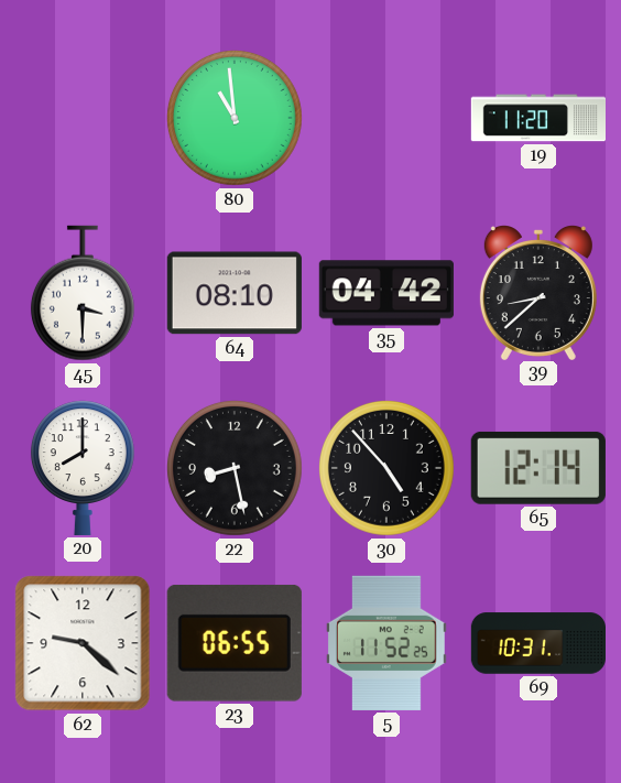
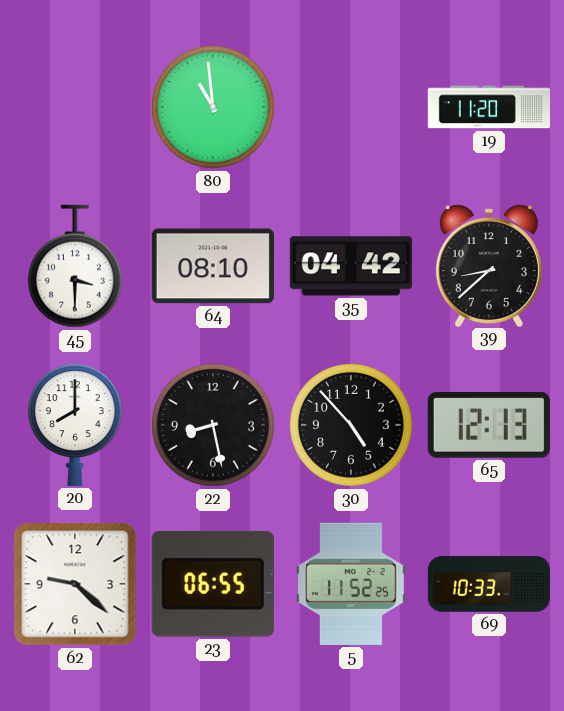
65: 12:14 -> 12:13
69: 10:31 -> 10:33
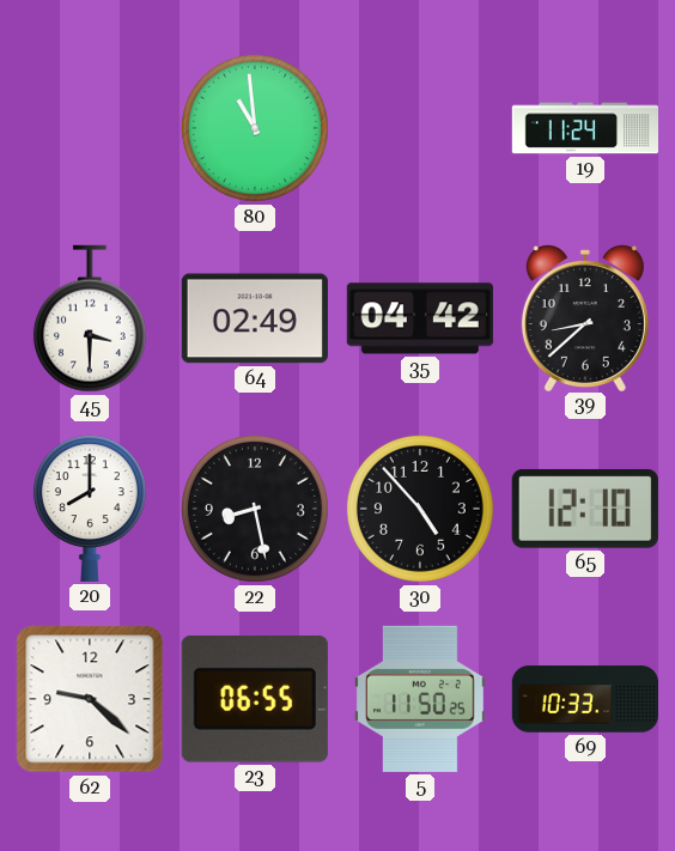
19: 11:20 -> 11:24
64: 08:10 -> 02:49
65: 12:13 -> 12:10
5: 11:52 -> 11:50
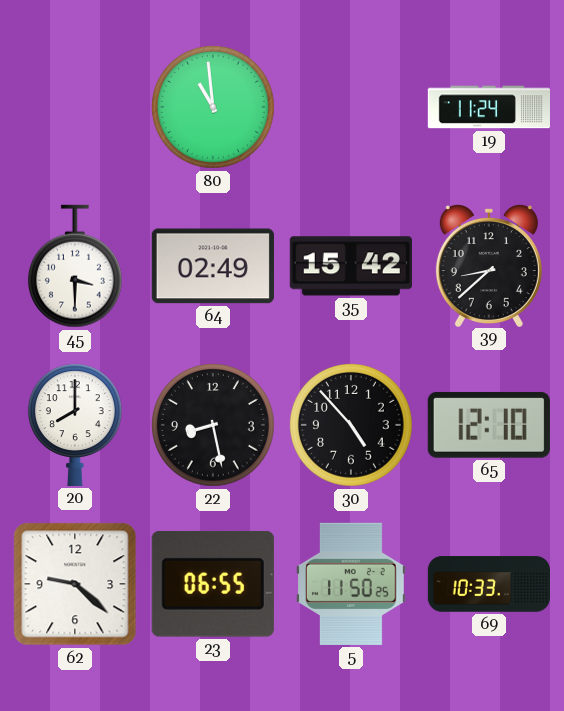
35: 04:42 -> 15:42
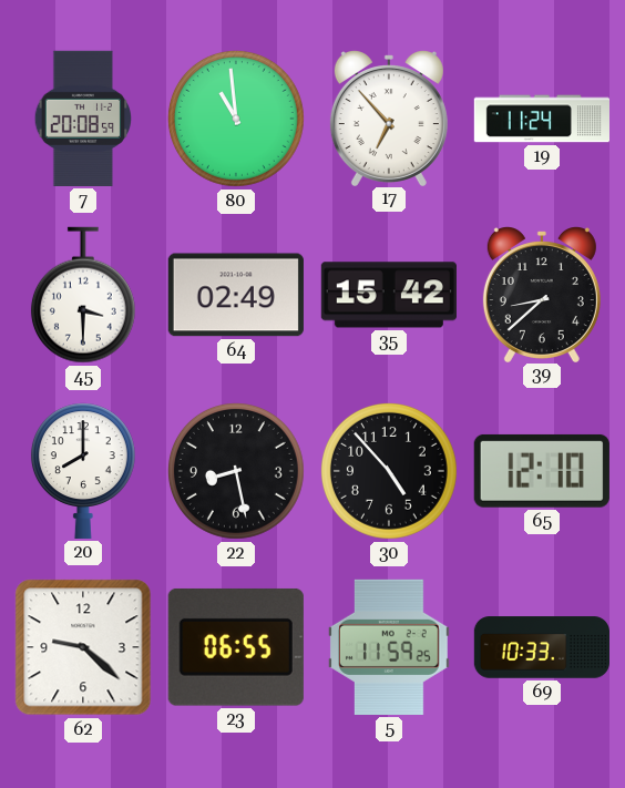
7: none -> 20:08
17: none -> 6:53
5: 11:50 -> 11:59
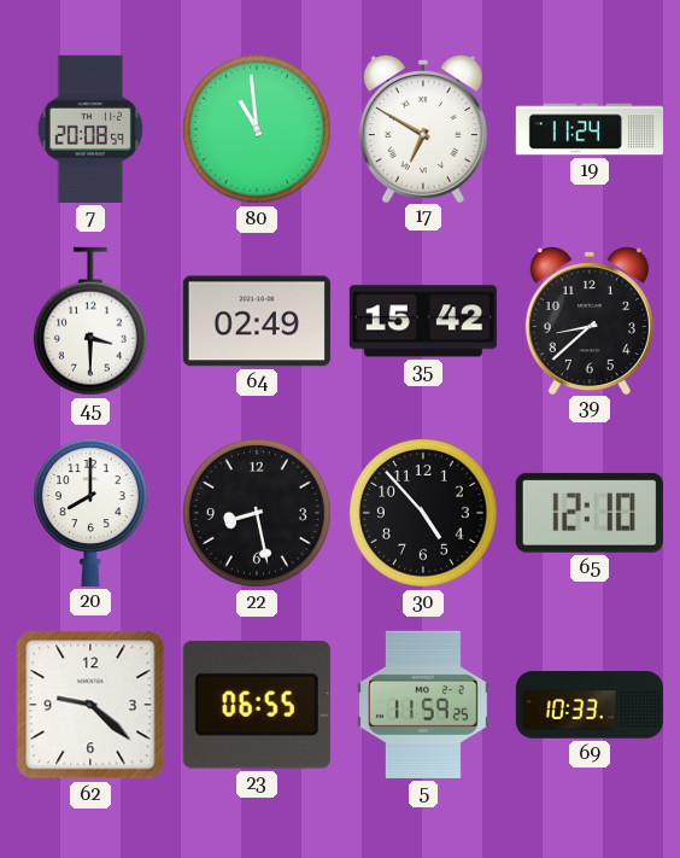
17: 6:53 -> 6:50
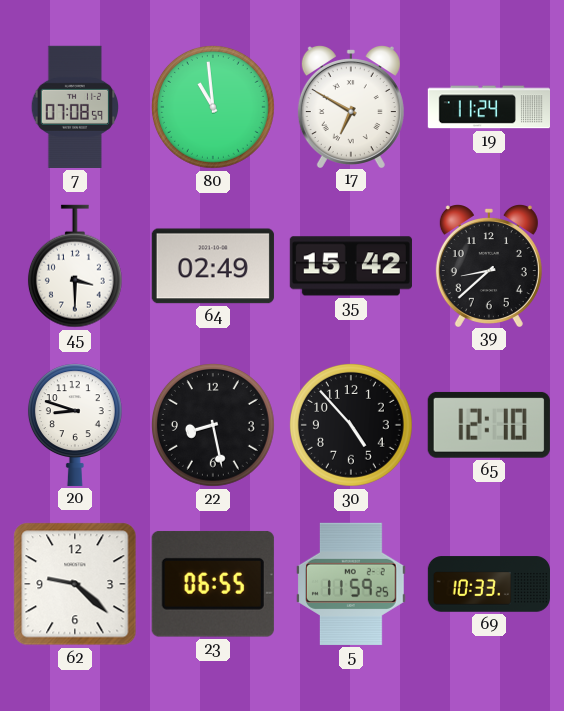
7: 20:08 -> 07:08
20: 8:00 -> 8:48
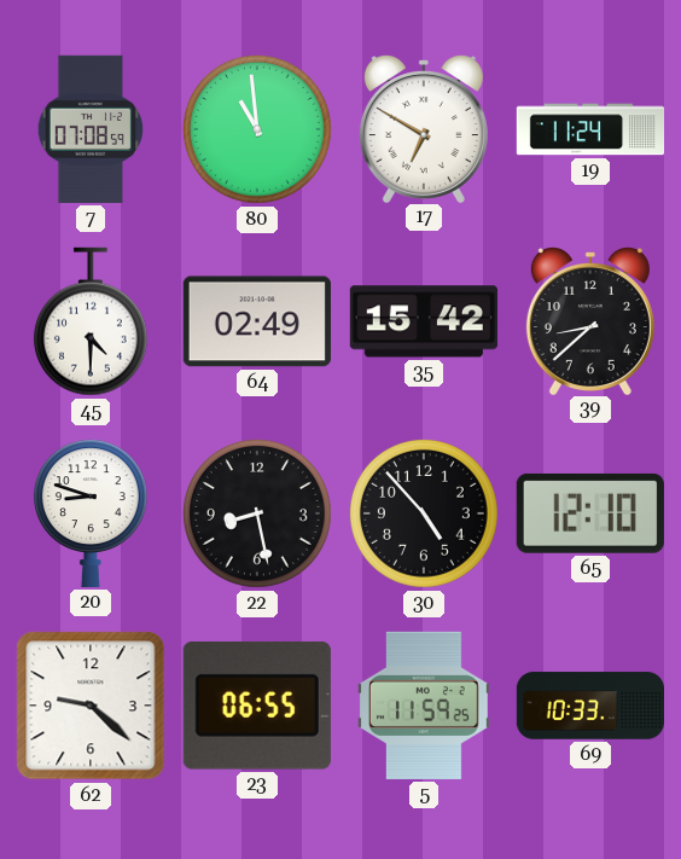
45: 3:30 -> 4:30
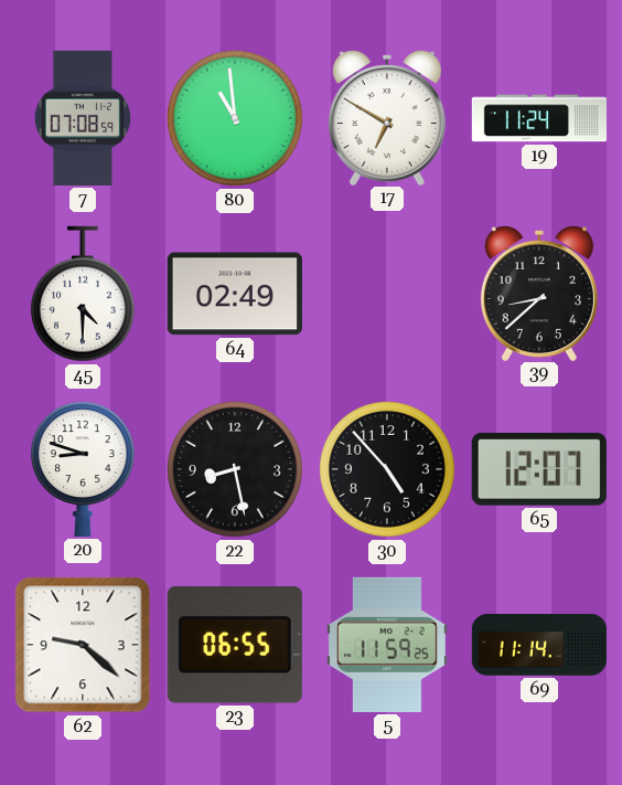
35: 15:42 -> none
65: 12:10 -> 12:07
69: 10:33 -> 11:14
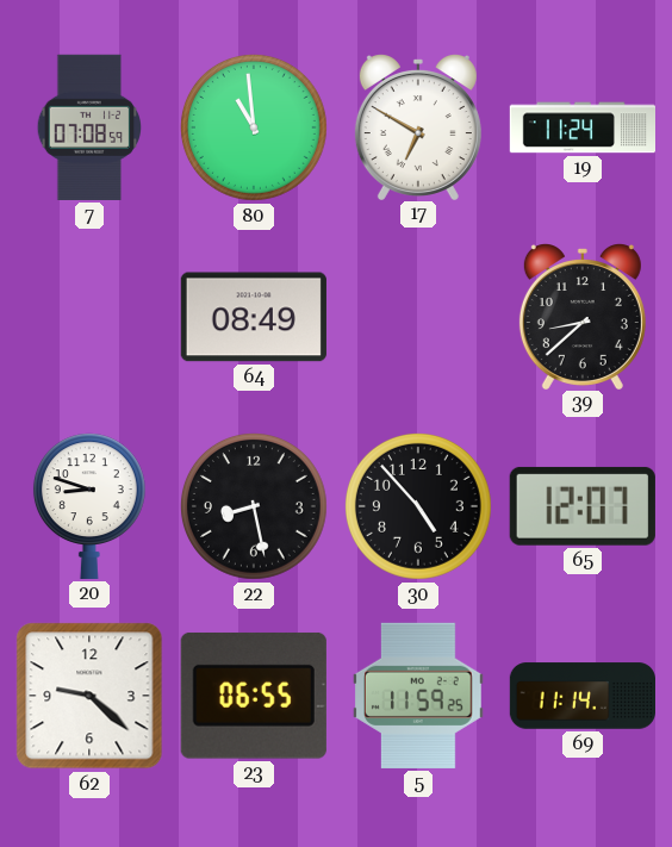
45: 4:30 -> none
64: 02:49 -> 08:49
